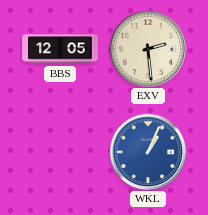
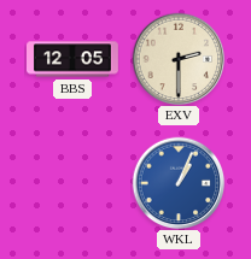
EXV: 2:29 -> 2:30
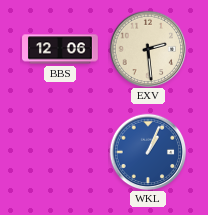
BBS: 12:05 -> 12:06
EXV: 2:30 -> 2:29
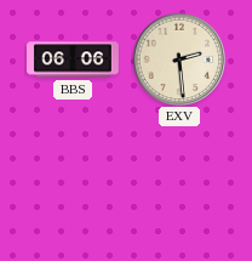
BBS: 12:06 -> 06:06
WKL: 1:04 -> none
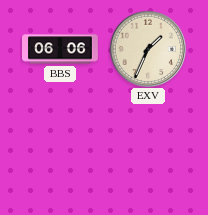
EXV: 2:29 -> 1:34
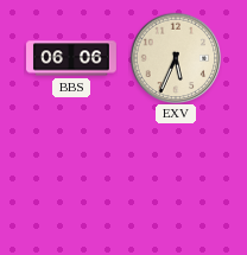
EXV: 1:34 -> 5:34
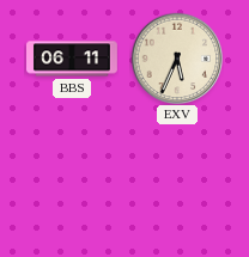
BBS: 06:06 -> 06:11
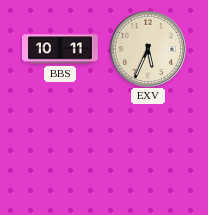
BBS: 06:11 -> 10:11
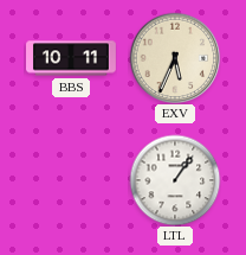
LTL: none -> 1:06
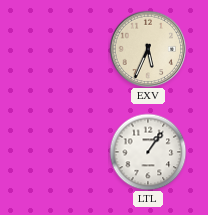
BBS: 10:11 -> none
